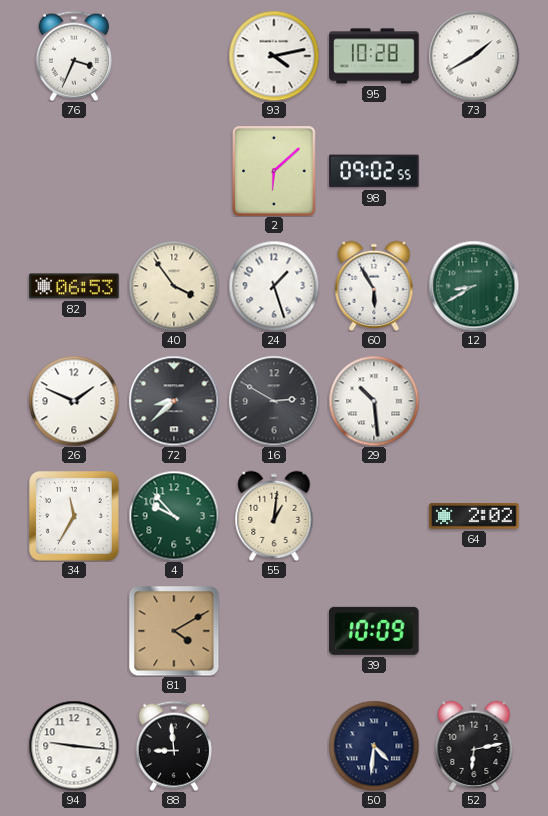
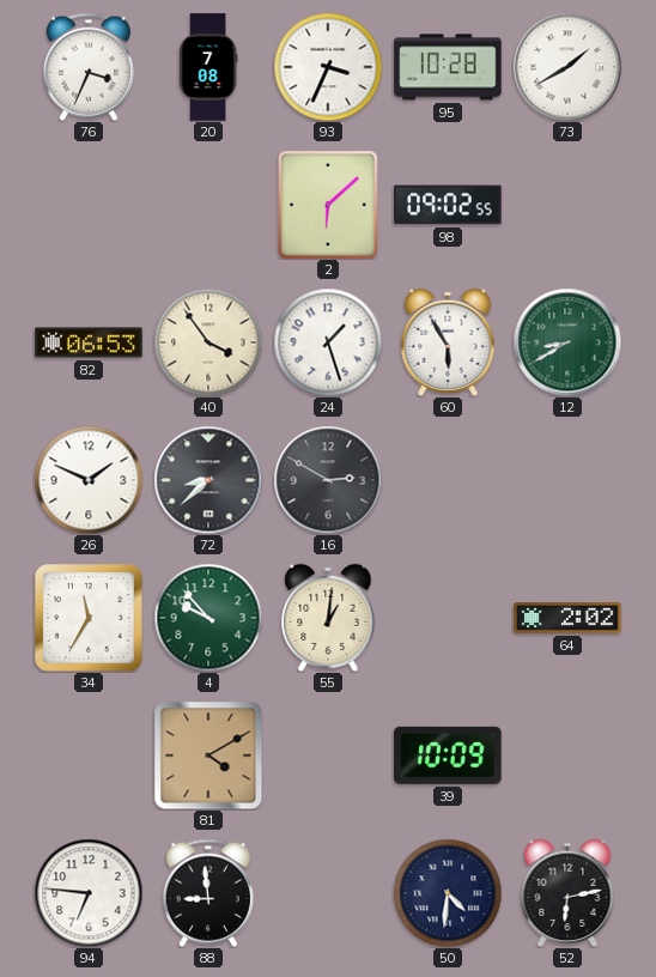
20: none -> 7:08
93: 4:13 -> 3:34
29: 10:29 -> none
94: 9:16 -> 6:46
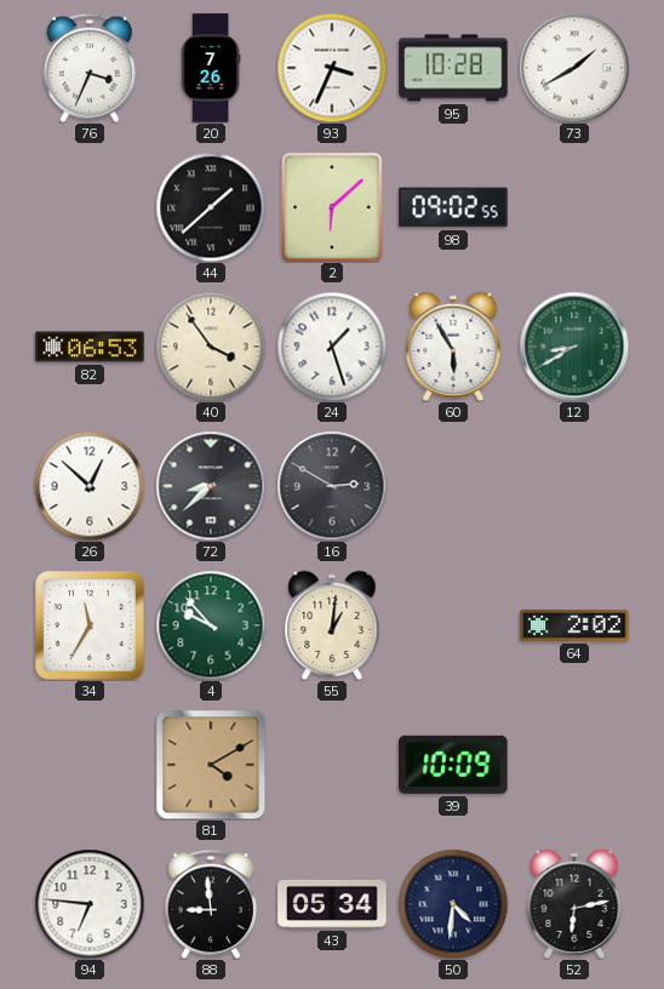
20: 7:08 -> 7:26
44: none -> 1:38
26: 1:49 -> 12:52
43: none -> 05:34
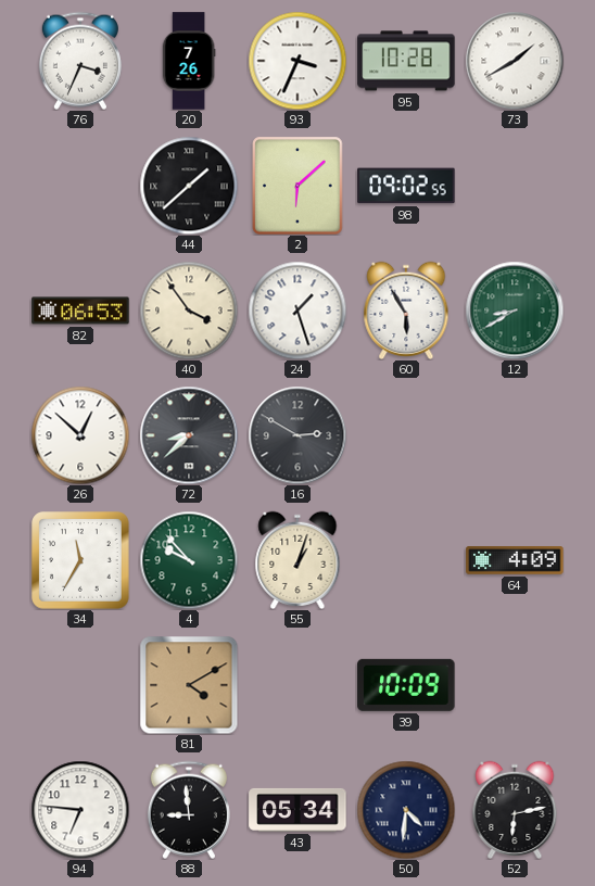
55: 1:01 -> 1:03
64: 2:02 -> 4:09
